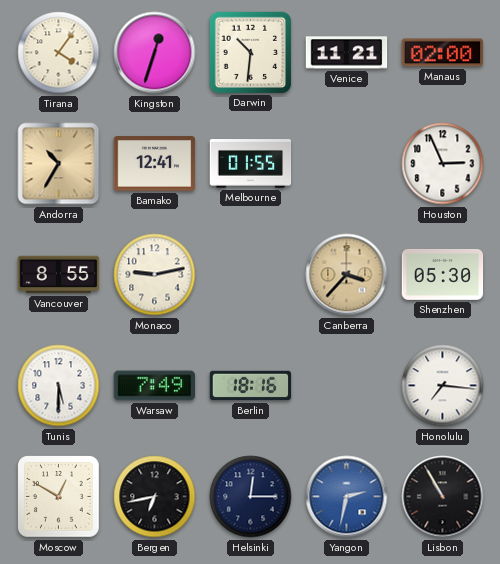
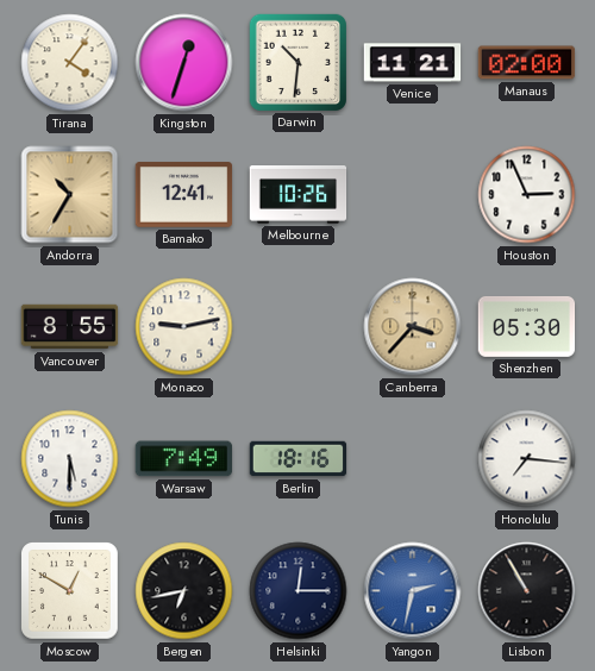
Melbourne: 01:55 -> 10:26
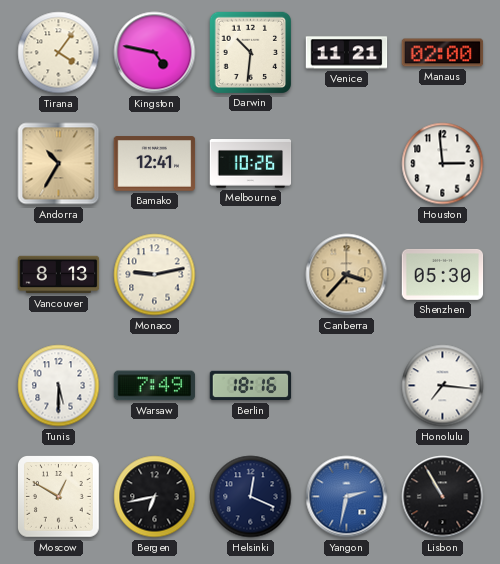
Kingston: 12:33 -> 4:47
Houston: 2:56 -> 2:59
Vancouver: 8:55 -> 8:13
Helsinki: 12:15 -> 12:19
